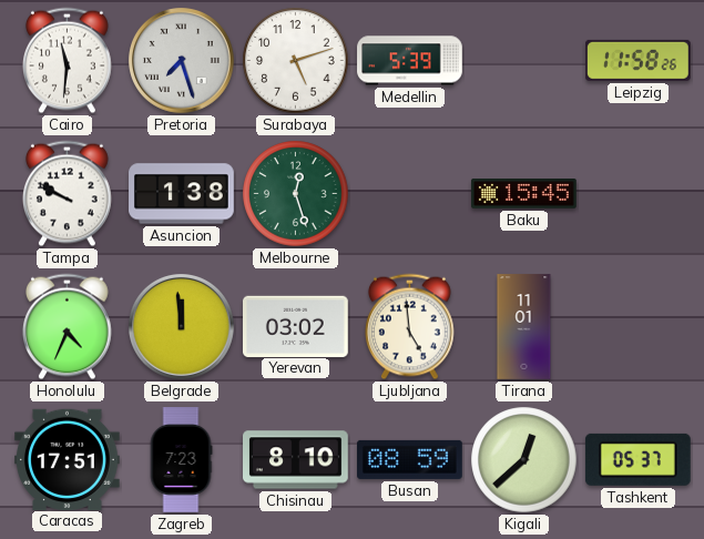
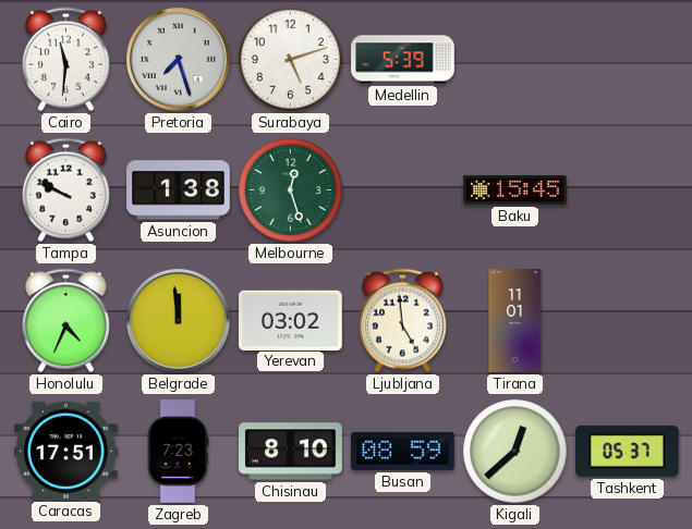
Leipzig: 11:58 -> none
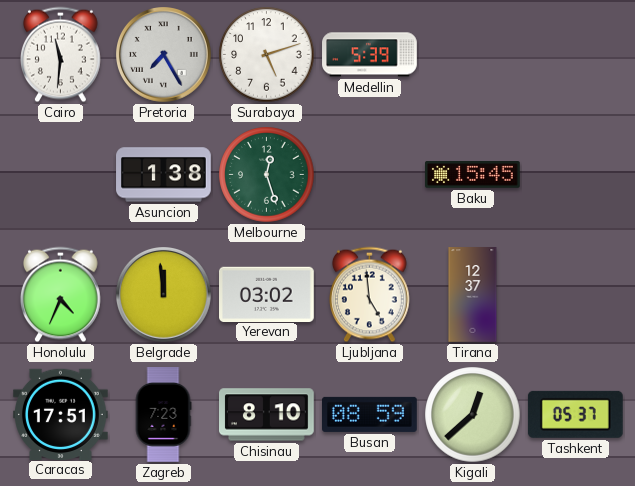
Pretoria: 7:27 -> 7:25
Tampa: 9:50 -> none
Tirana: 11:01 -> 12:37
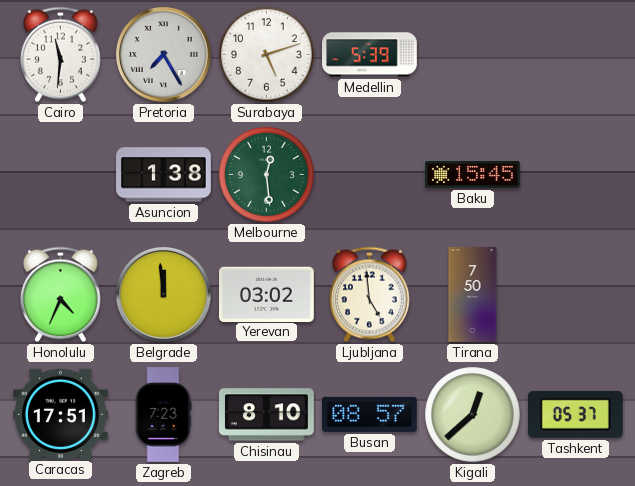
Melbourne: 12:27 -> 12:29
Tirana: 12:37 -> 7:50
Busan: 08:59 -> 08:57
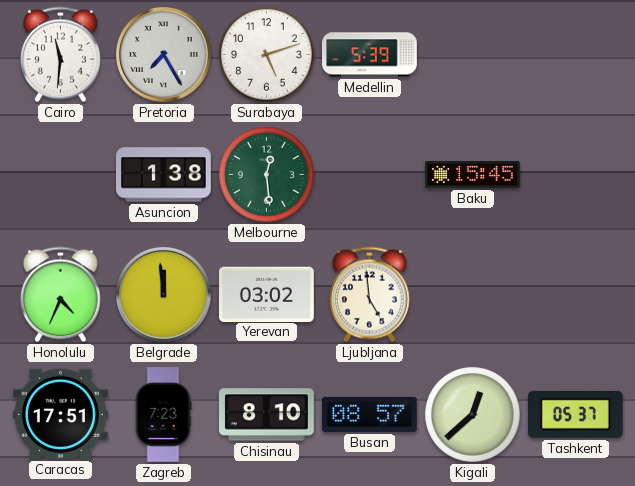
Tirana: 7:50 -> none
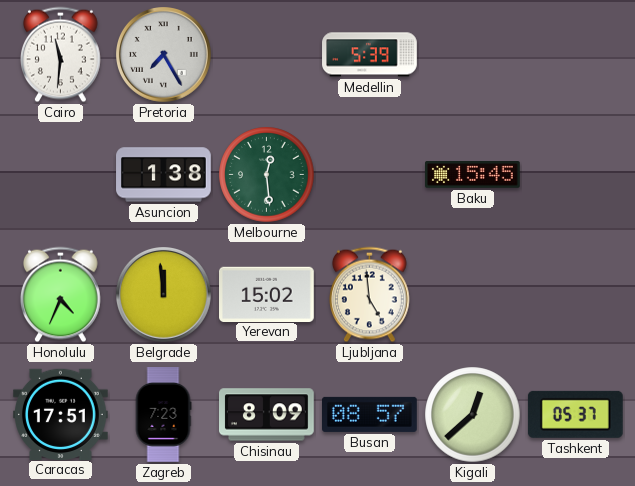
Surabaya: 5:12 -> none
Yerevan: 03:02 -> 15:02
Chisinau: 8:10 -> 8:09
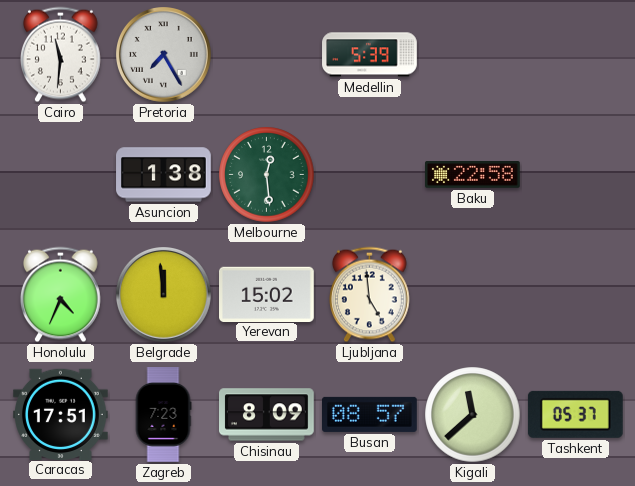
Baku: 15:45 -> 22:58
Kigali: 12:38 -> 11:38
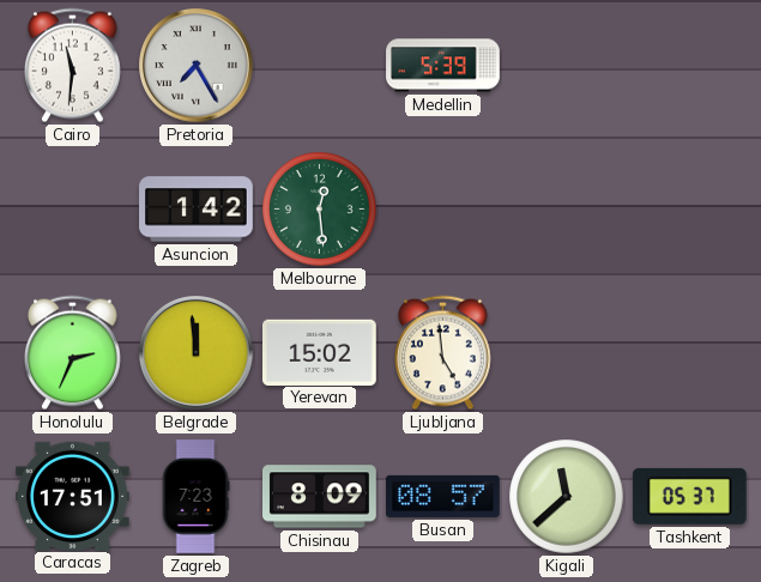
Asuncion: 1:38 -> 1:42
Baku: 22:58 -> none
Honolulu: 4:34 -> 2:34
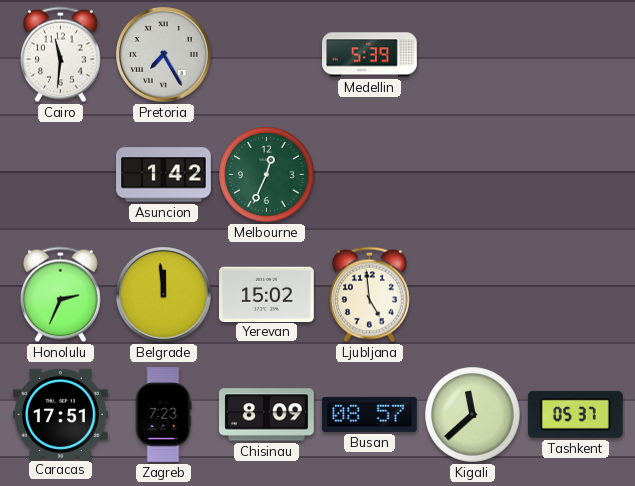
Melbourne: 12:29 -> 12:34
